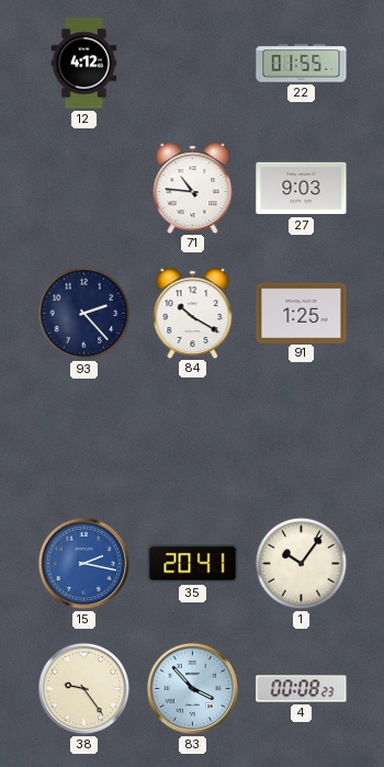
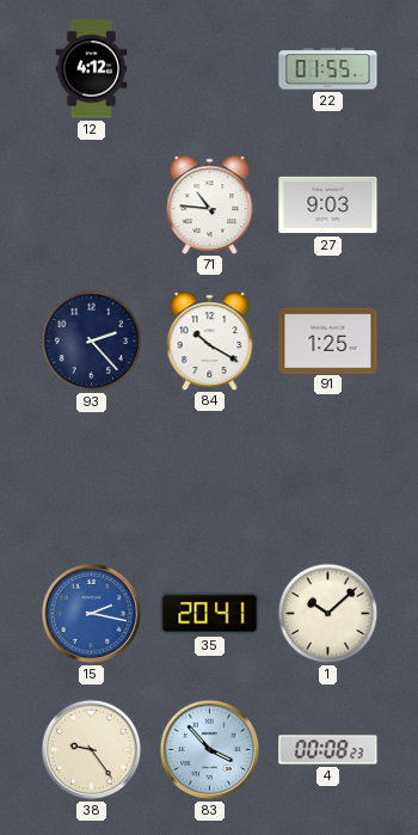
1: 10:06 -> 10:08
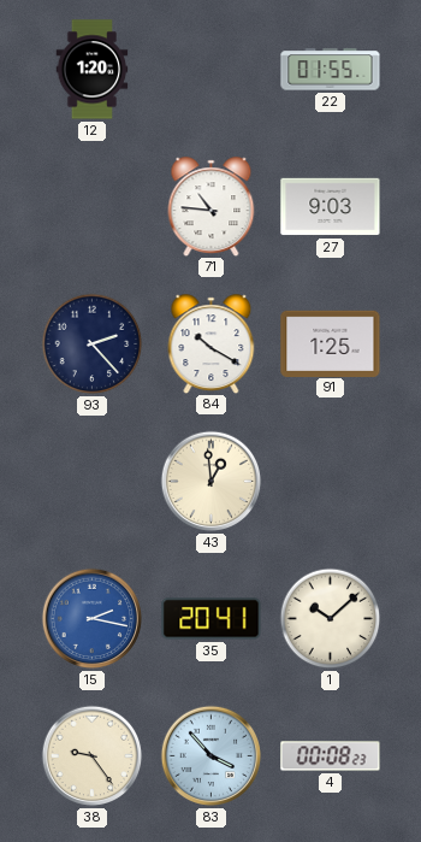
12: 4:12 -> 1:20
43: none -> 12:59
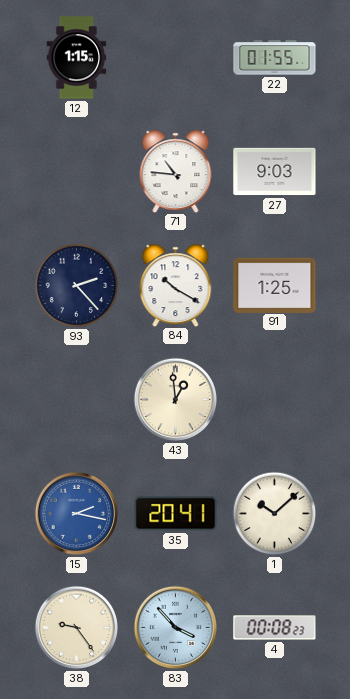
12: 1:20 -> 1:15
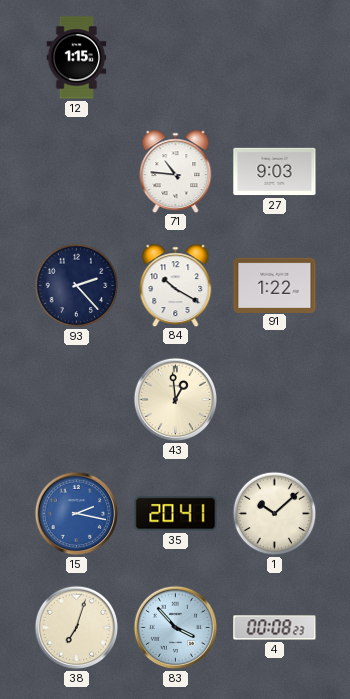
22: 01:55 -> none
91: 1:25 -> 1:22
38: 9:24 -> 7:03
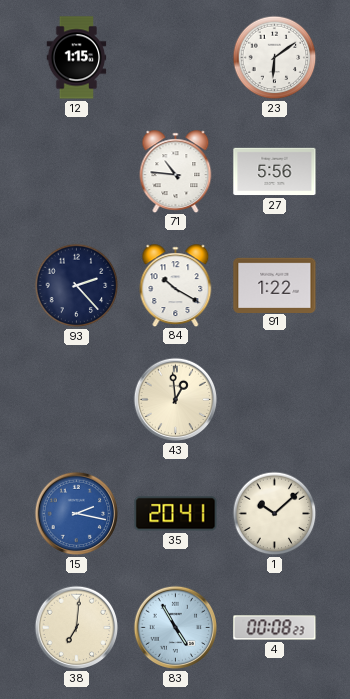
23: none -> 6:09
27: 9:03 -> 5:56
38: 7:03 -> 7:01
83: 3:53 -> 4:55
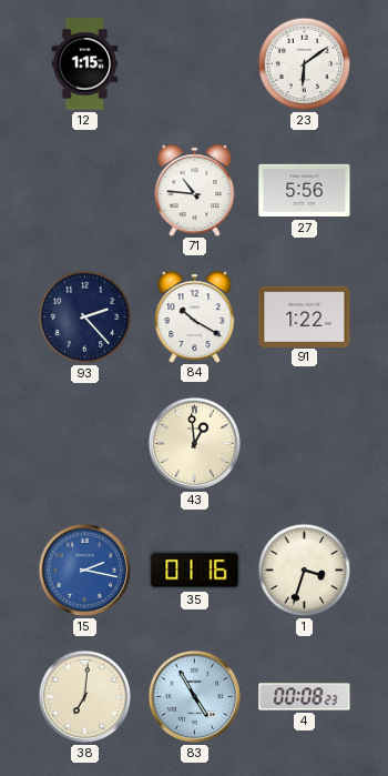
35: 20:41 -> 01:16
1: 10:08 -> 3:33
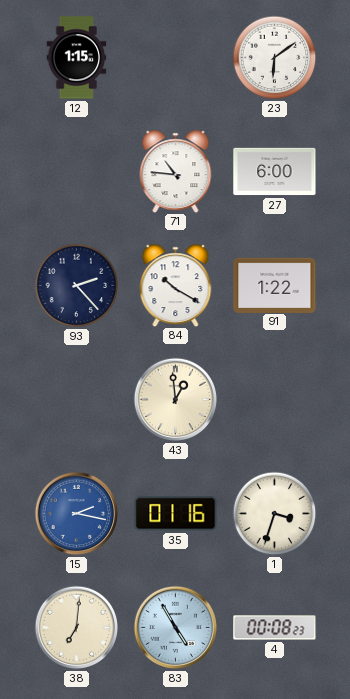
27: 5:56 -> 6:00
